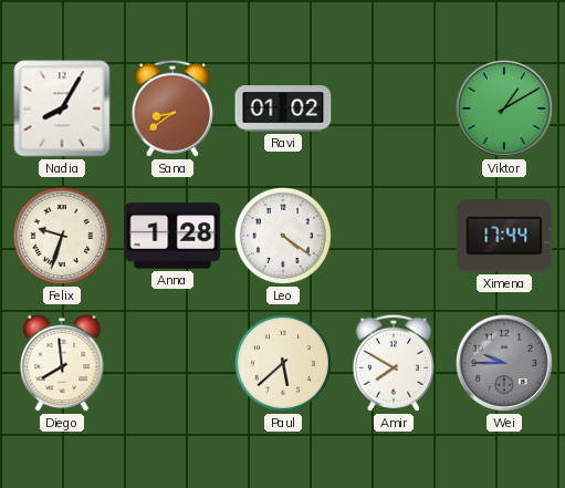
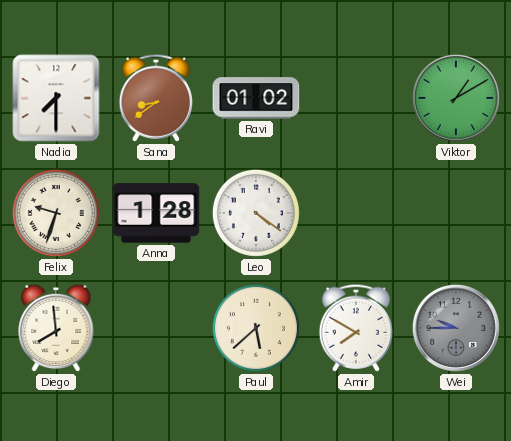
Nadia: 8:05 -> 7:30
Ximena: 17:44 -> none
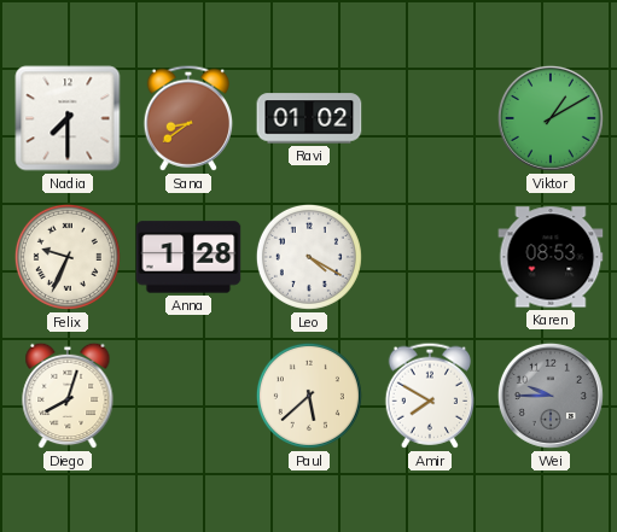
Felix: 9:33 -> 9:34
Leo: 4:21 -> 4:20
Karen: none -> 08:53
Diego: 7:59 -> 8:03
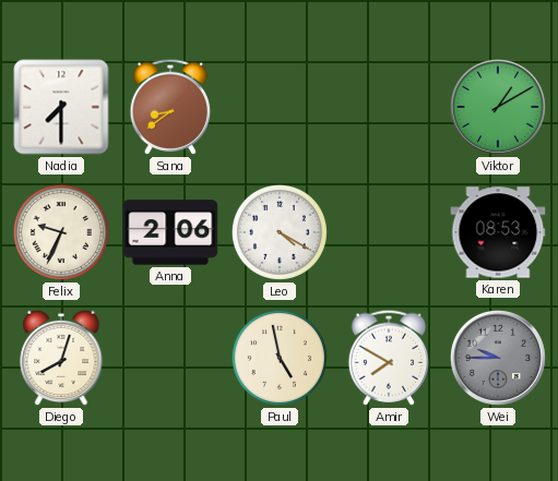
Ravi: 01:02 -> none
Anna: 1:28 -> 2:06
Paul: 5:38 -> 4:58
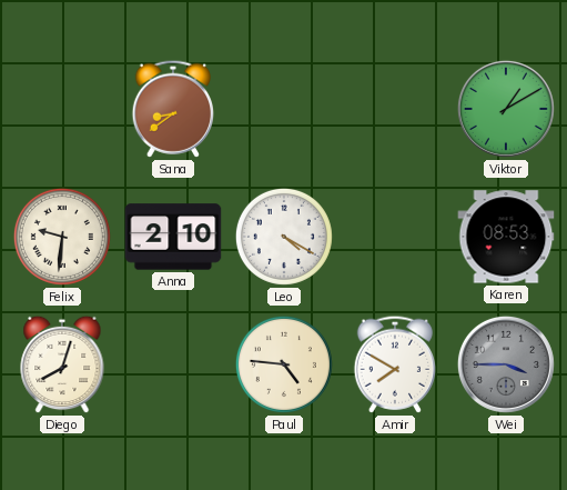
Nadia: 7:30 -> none
Felix: 9:34 -> 9:31
Anna: 2:06 -> 2:10
Paul: 4:58 -> 4:46
Wei: 9:45 -> 3:45
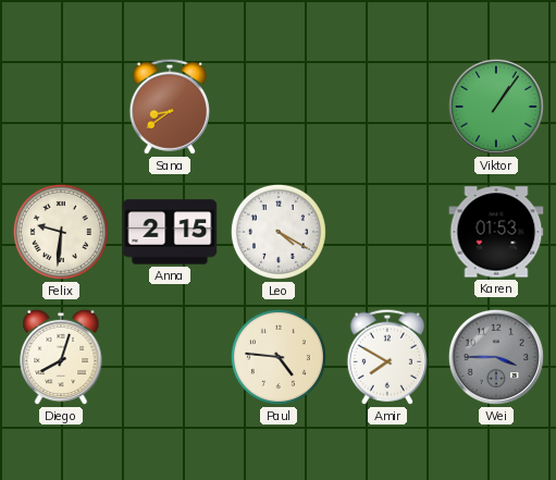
Viktor: 1:10 -> 1:06
Anna: 2:10 -> 2:15
Karen: 08:53 -> 01:53
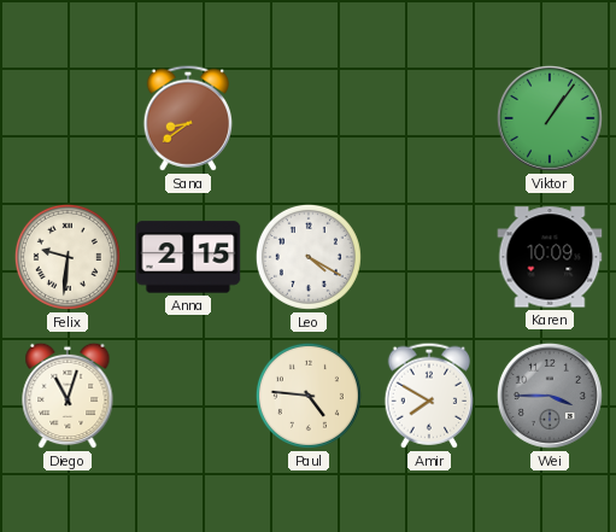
Karen: 01:53 -> 10:09
Diego: 8:03 -> 11:03
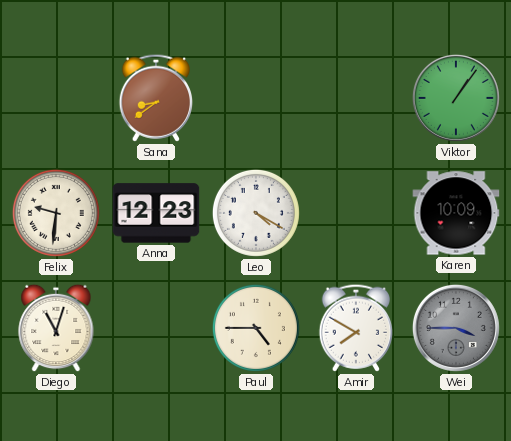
Anna: 2:15 -> 12:23
Paul: 4:46 -> 4:45
